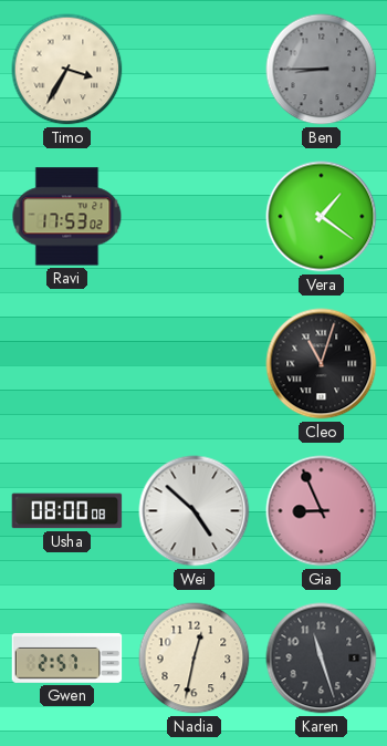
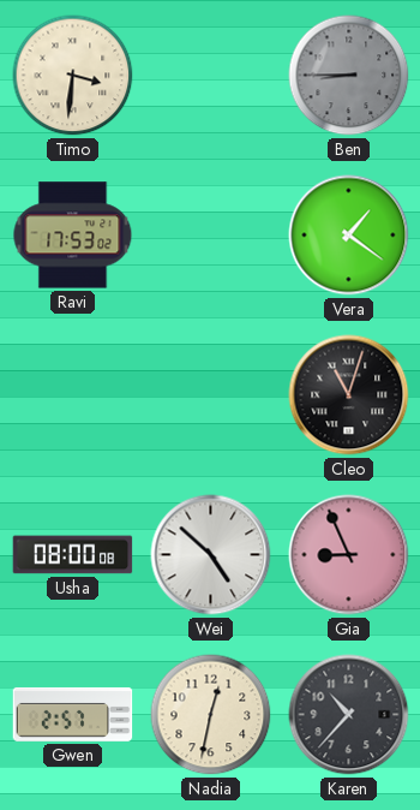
Timo: 3:35 -> 3:31
Karen: 11:27 -> 10:37
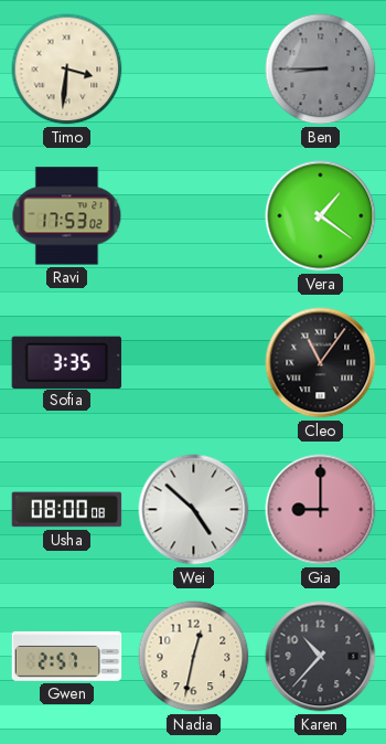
Sofia: none -> 3:35
Cleo: 11:03 -> 11:06
Gia: 8:56 -> 9:00
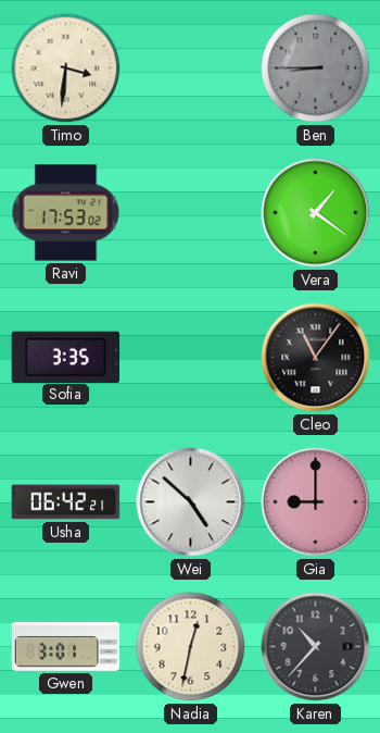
Usha: 08:00 -> 06:42
Gwen: 2:57 -> 3:01
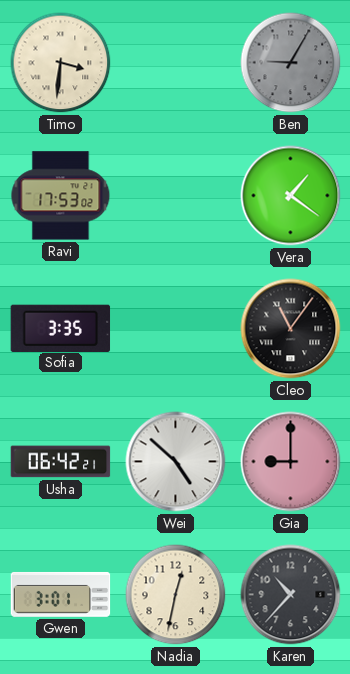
Ben: 8:45 -> 9:05
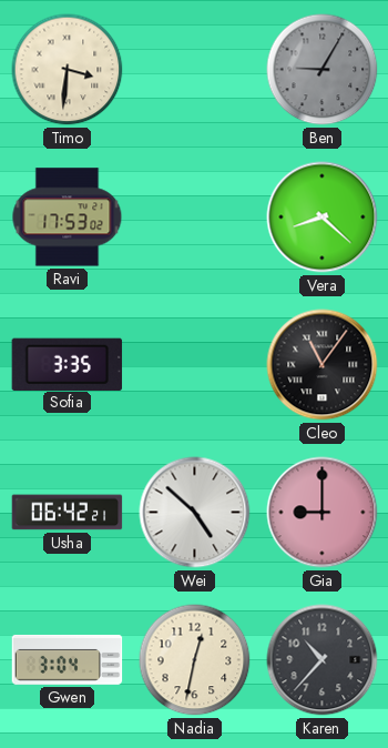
Vera: 1:21 -> 8:22
Gwen: 3:01 -> 3:04
